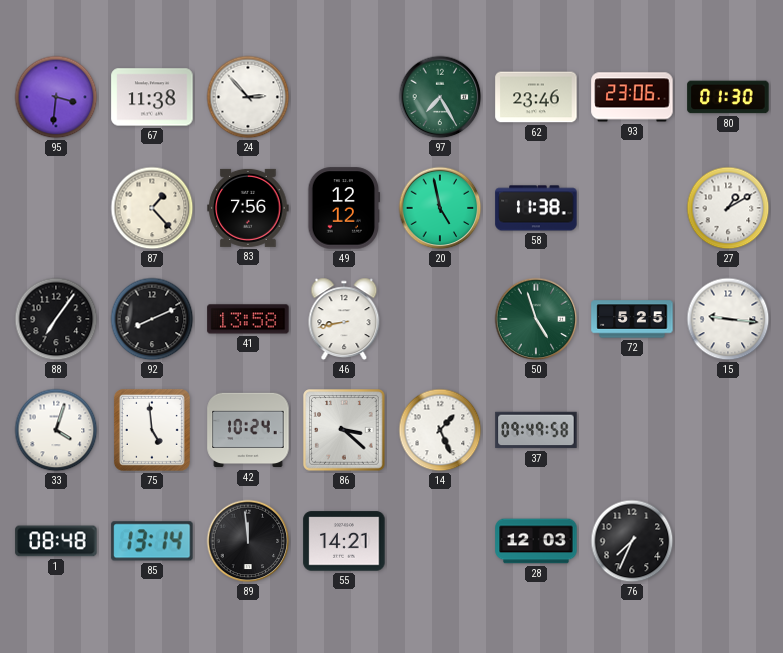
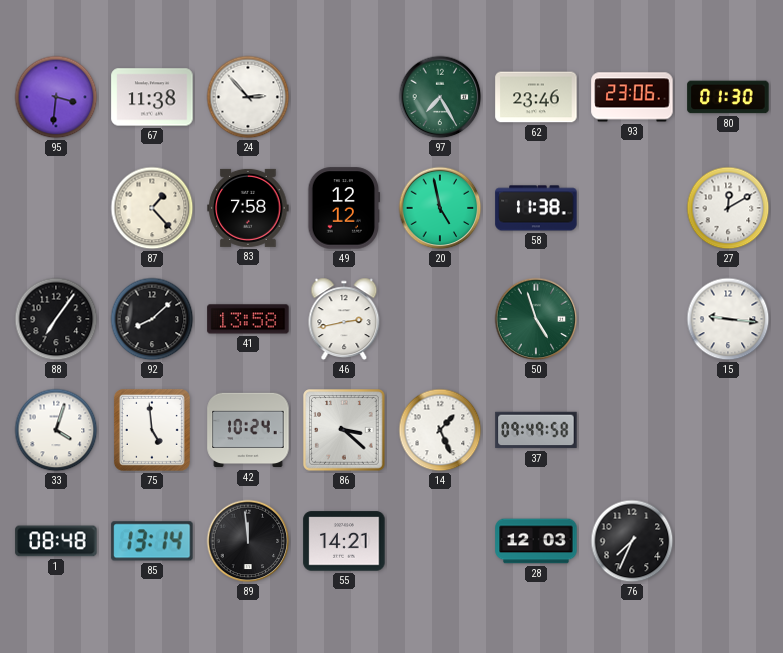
83: 7:56 -> 7:58
27: 1:10 -> 12:10
92: 8:11 -> 8:08
46: 8:43 -> 2:43
72: 5:25 -> none
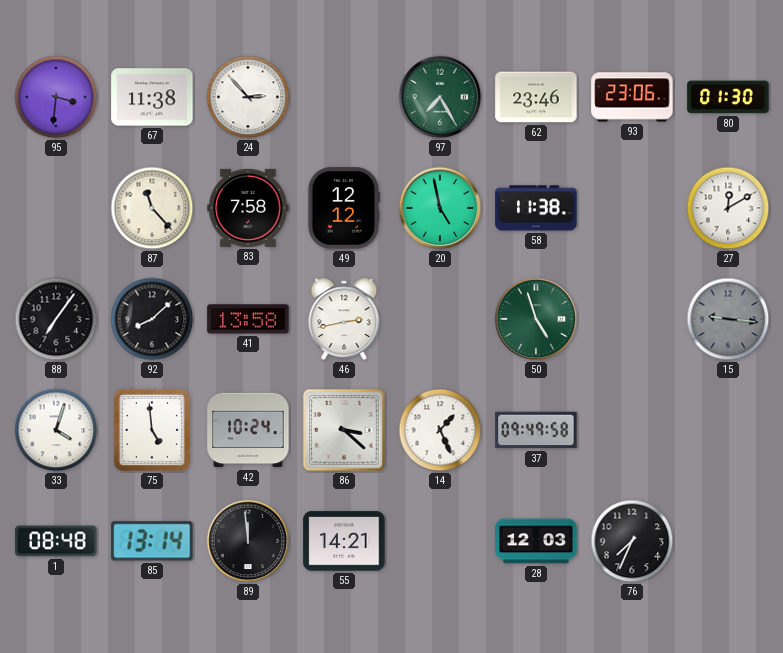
87: 1:23 -> 11:23
15 dial: white -> grey
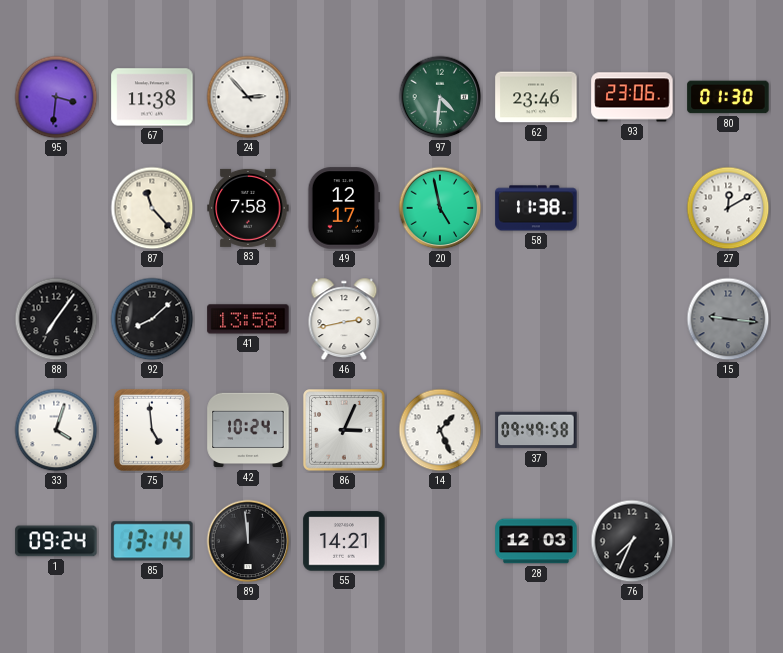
97: 7:25 -> 4:31
49: 12:12 -> 12:17
50: 4:57 -> none
86: 3:22 -> 3:04
1: 08:48 -> 09:24
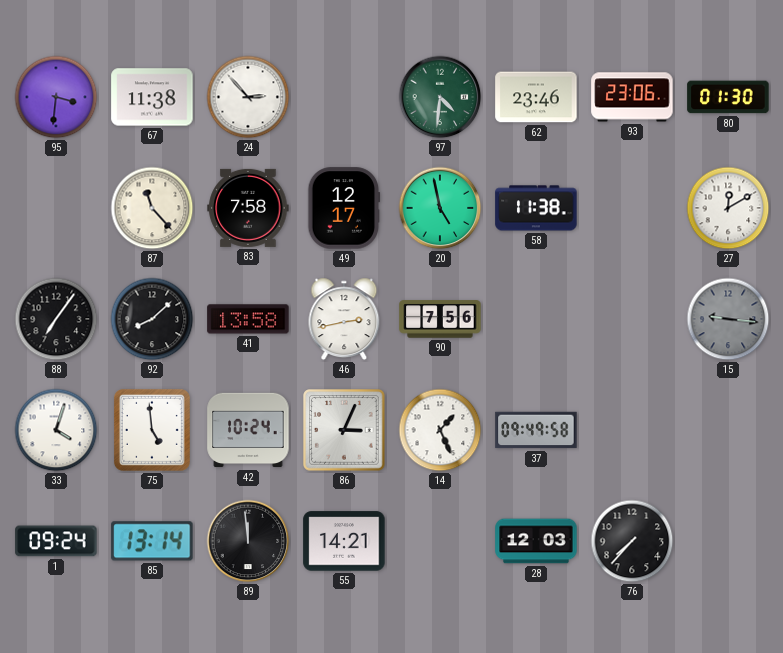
90: none -> 7:56
76: 7:34 -> 7:37
